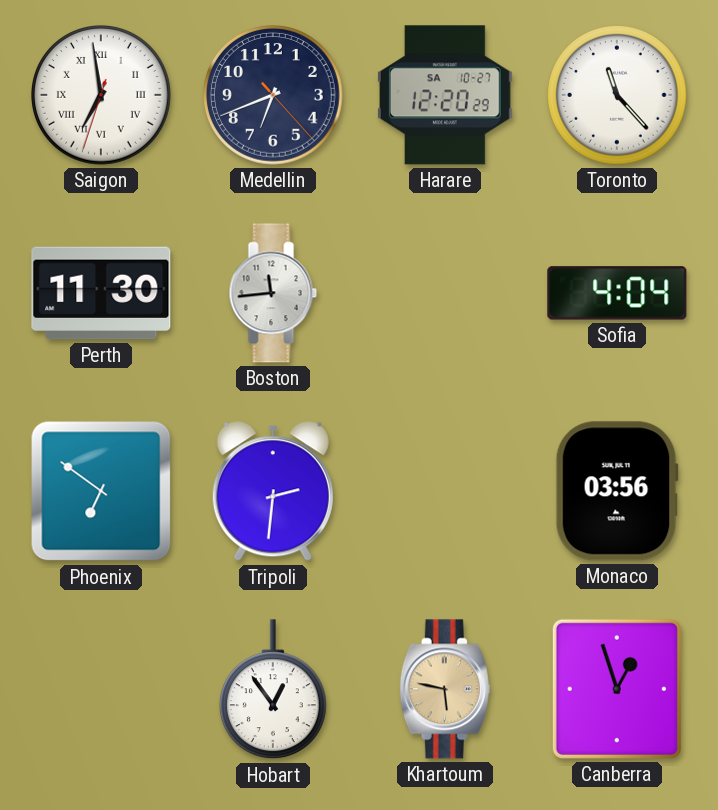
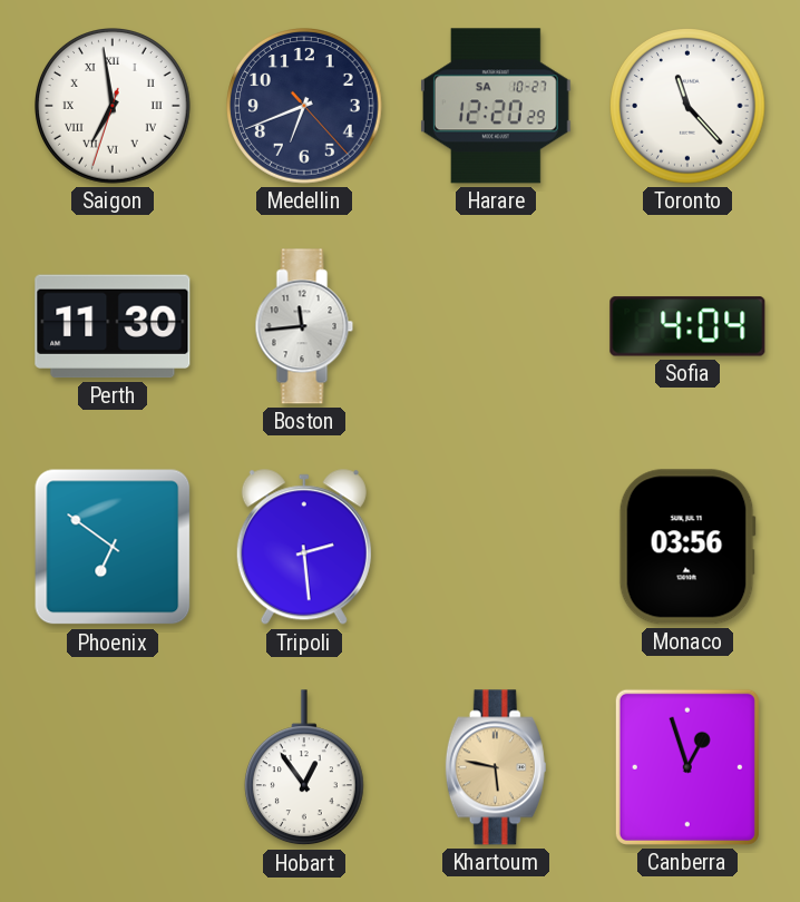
Tripoli: 2:31 -> 2:29
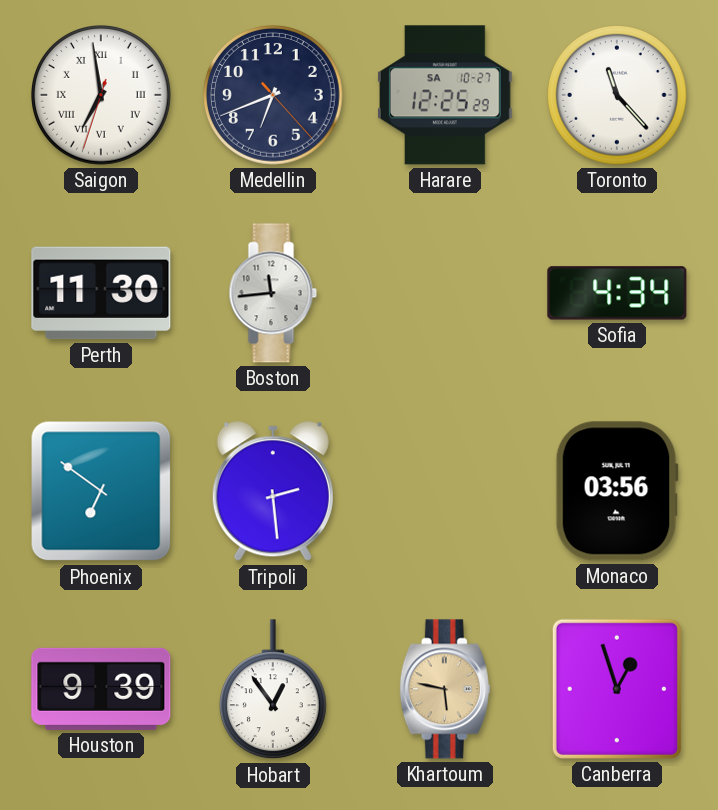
Harare: 12:20 -> 12:25
Sofia: 4:04 -> 4:34
Houston: none -> 9:39
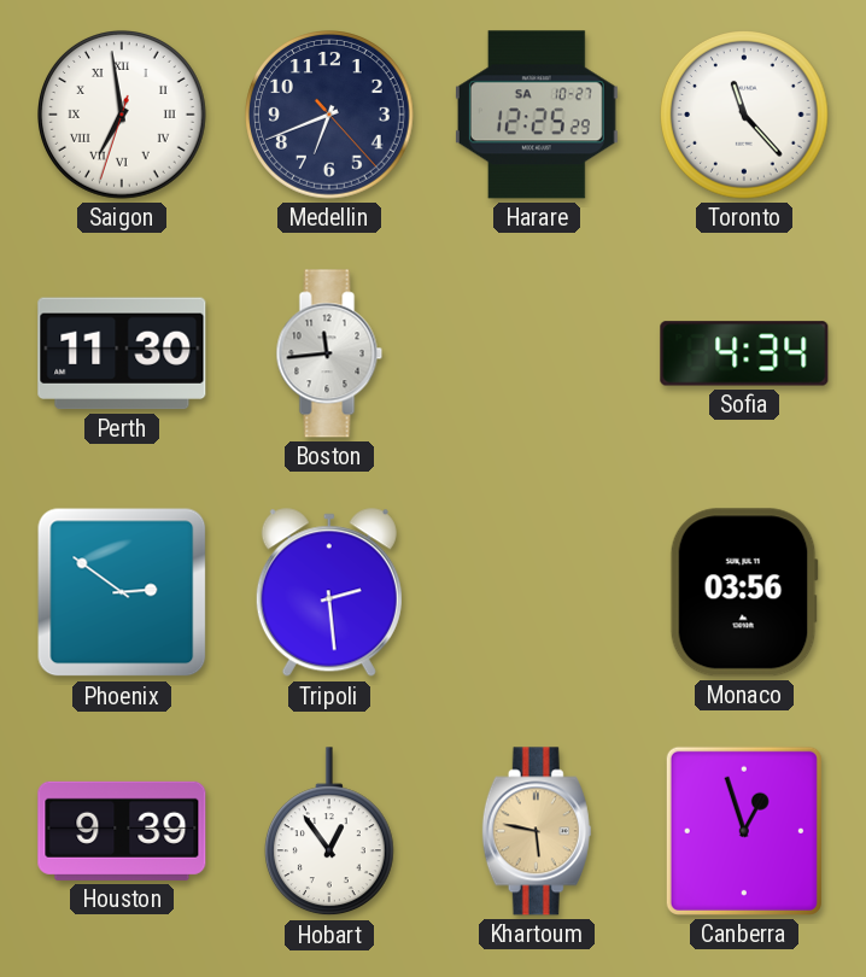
Phoenix: 6:51 -> 2:51
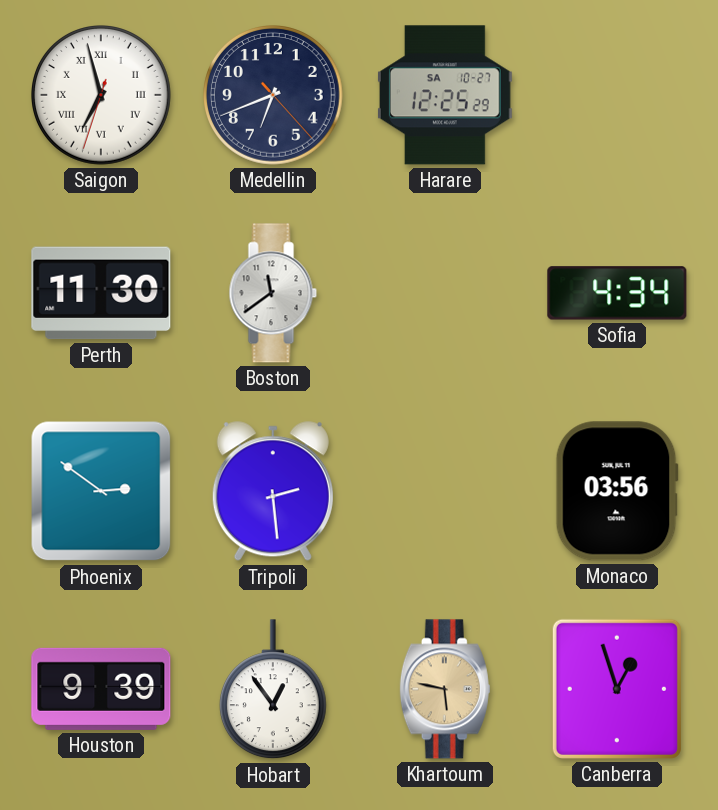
Saigon: 6:58 -> 6:57
Toronto: 11:23 -> none
Boston: 11:44 -> 11:39
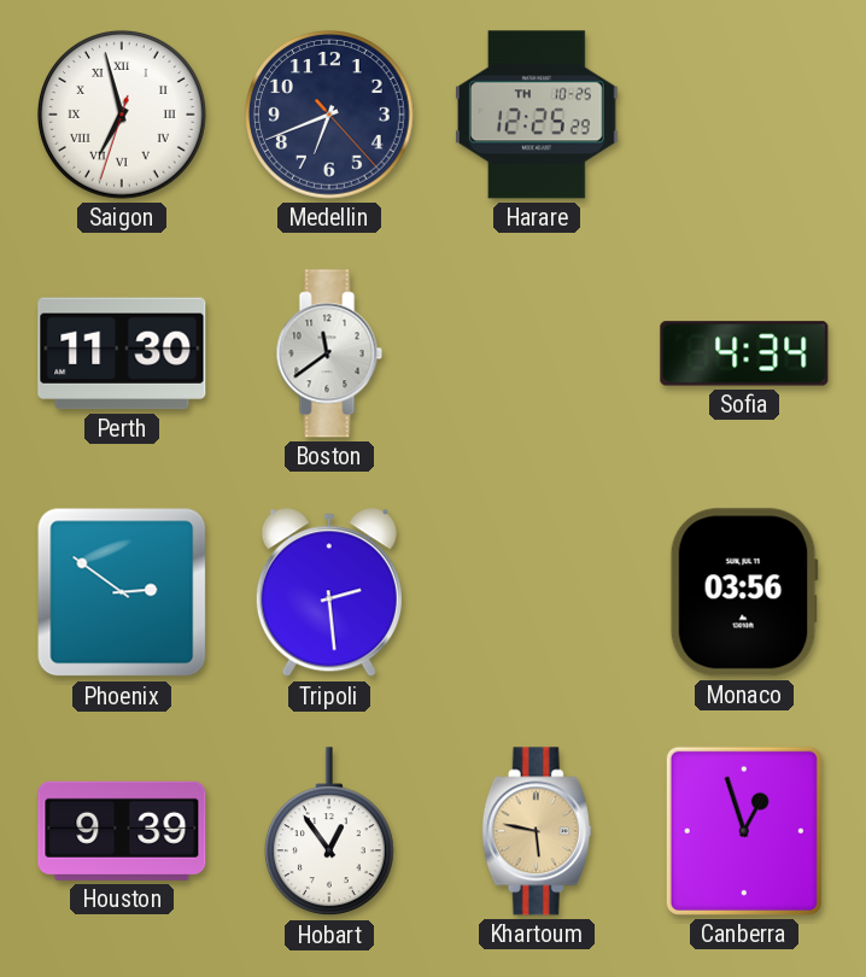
Harare date: SA 10-27 -> TH 10-25
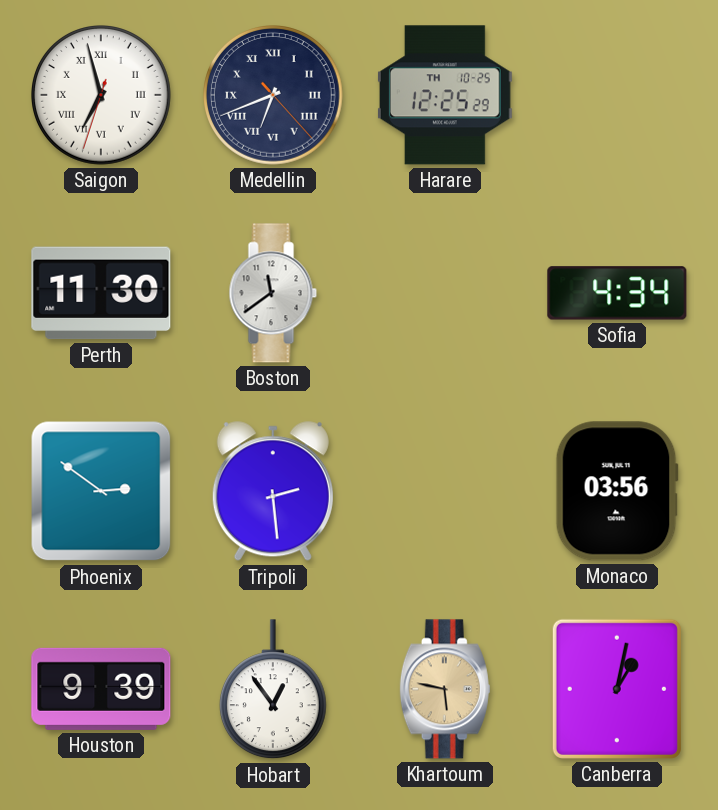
Medellin numerals: Arabic -> Roman
Canberra: 12:57 -> 1:02
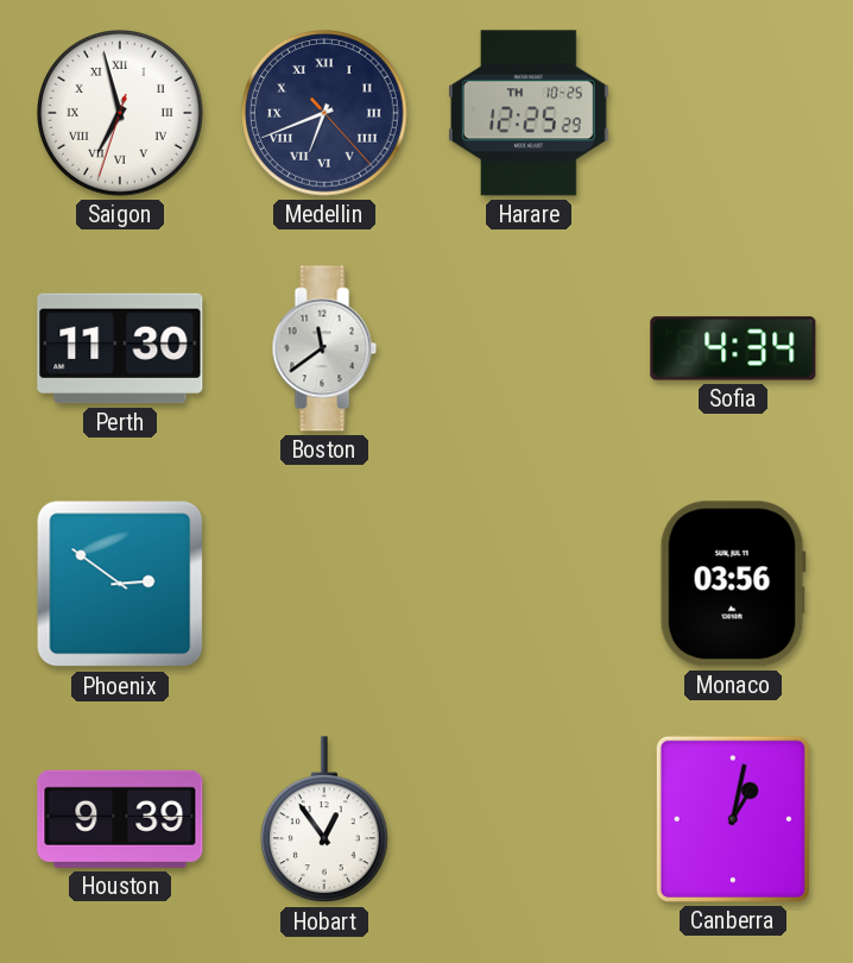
Tripoli: 2:29 -> none
Khartoum: 5:47 -> none
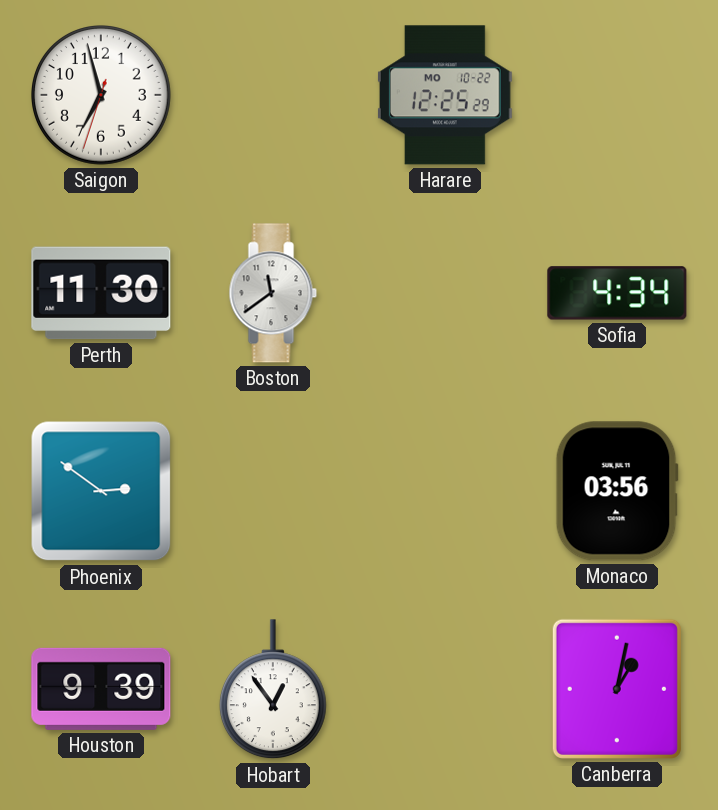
Saigon numerals: Roman -> Arabic
Medellin: 6:41 -> none
Harare date: TH 10-25 -> MO 10-22
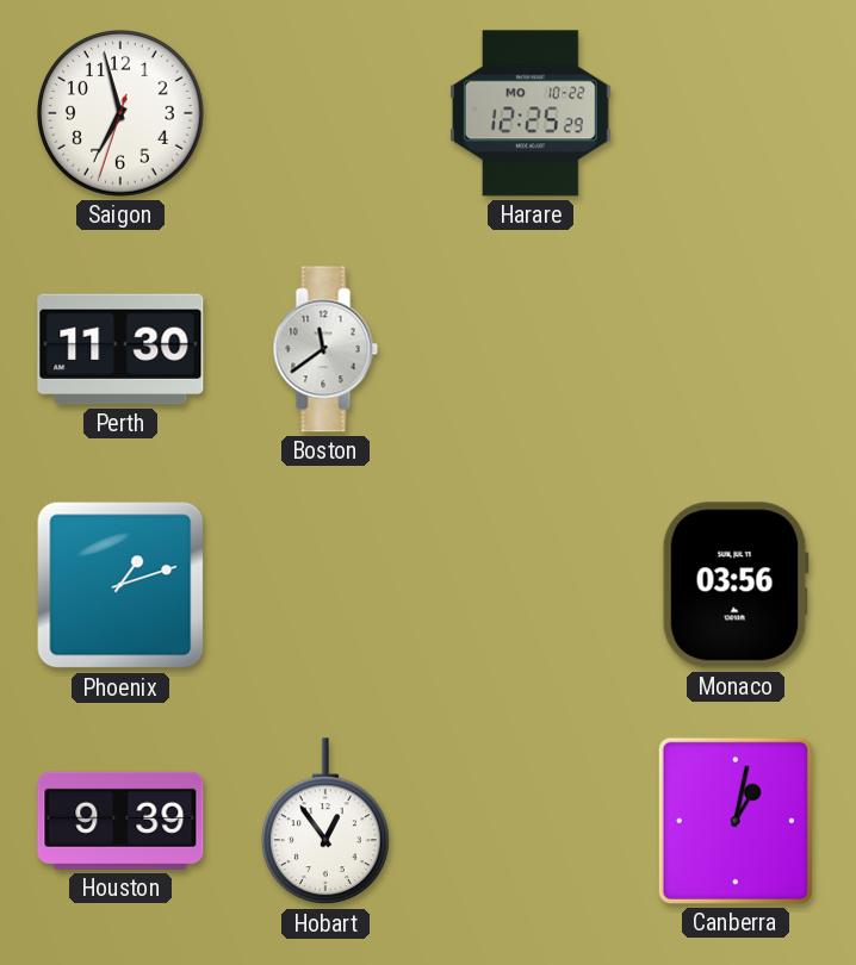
Sofia: 4:34 -> none
Phoenix: 2:51 -> 1:12
